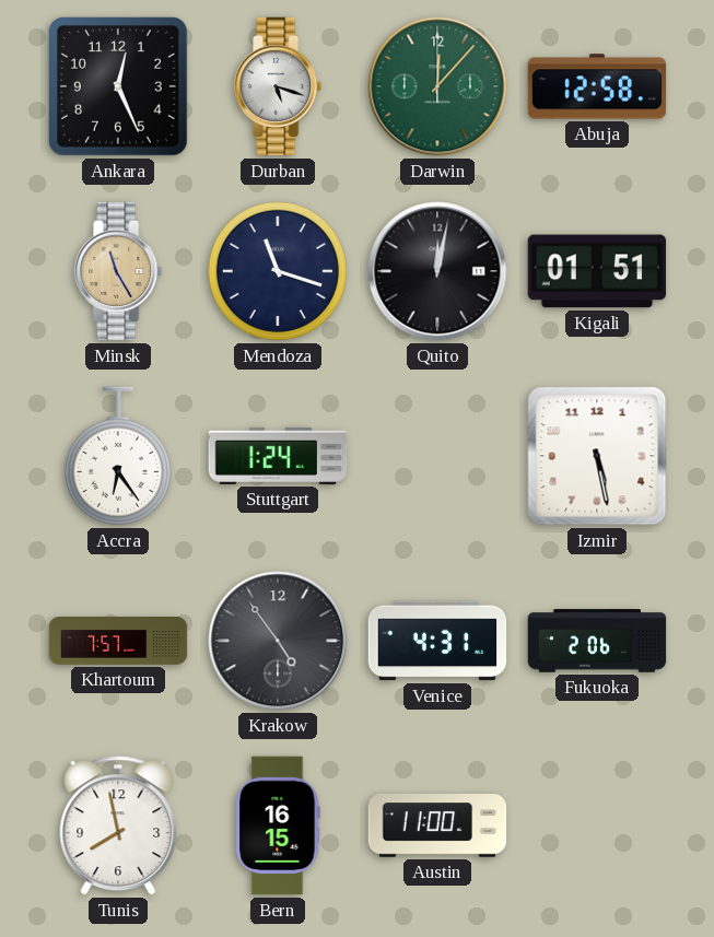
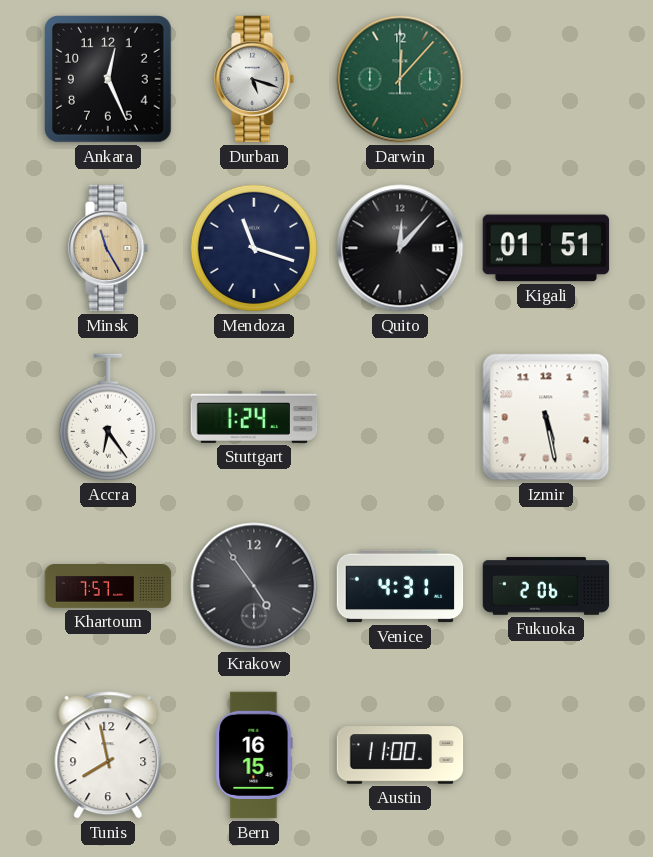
Abuja: 12:58 -> none
Quito: 12:02 -> 12:07
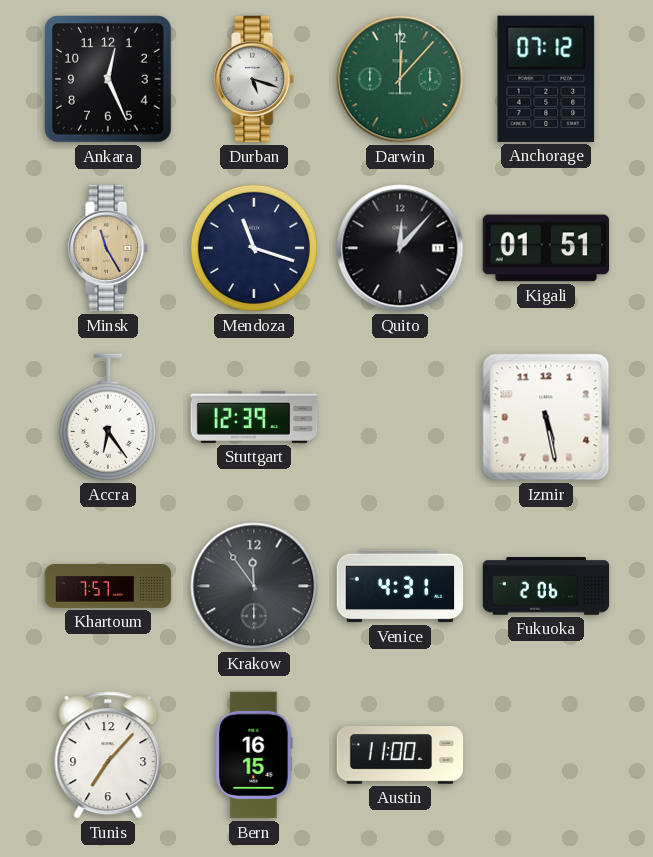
Anchorage: none -> 07:12
Stuttgart: 1:24 -> 12:39
Krakow: 4:54 -> 11:54
Tunis: 7:58 -> 7:07
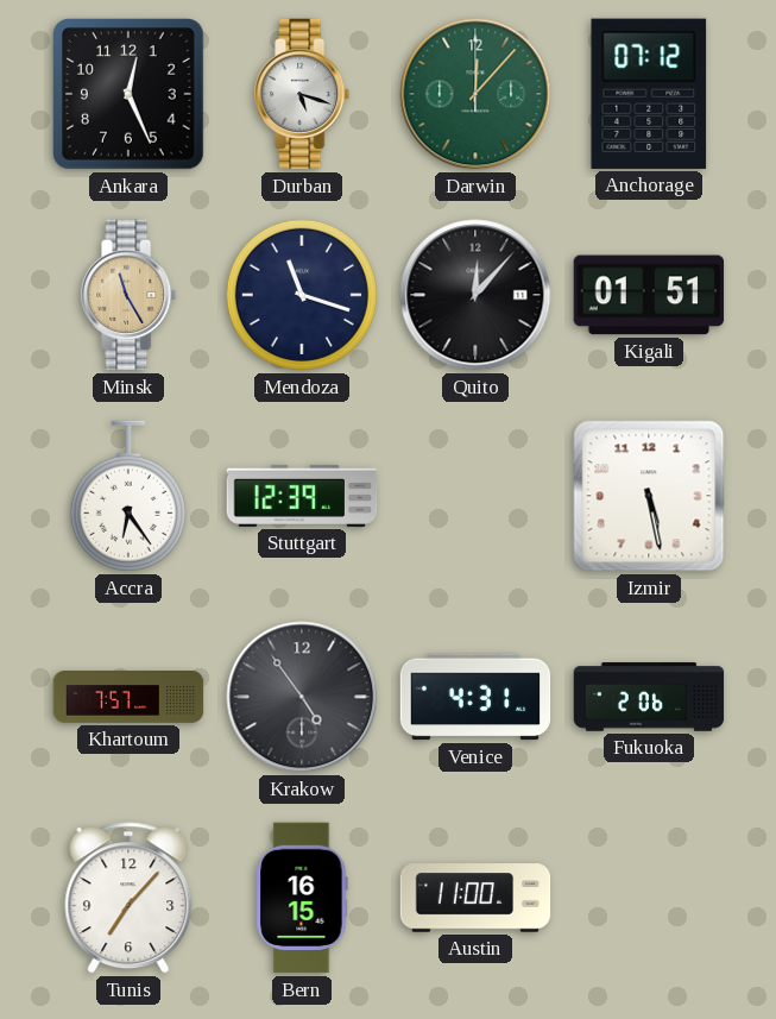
Krakow: 11:54 -> 4:54
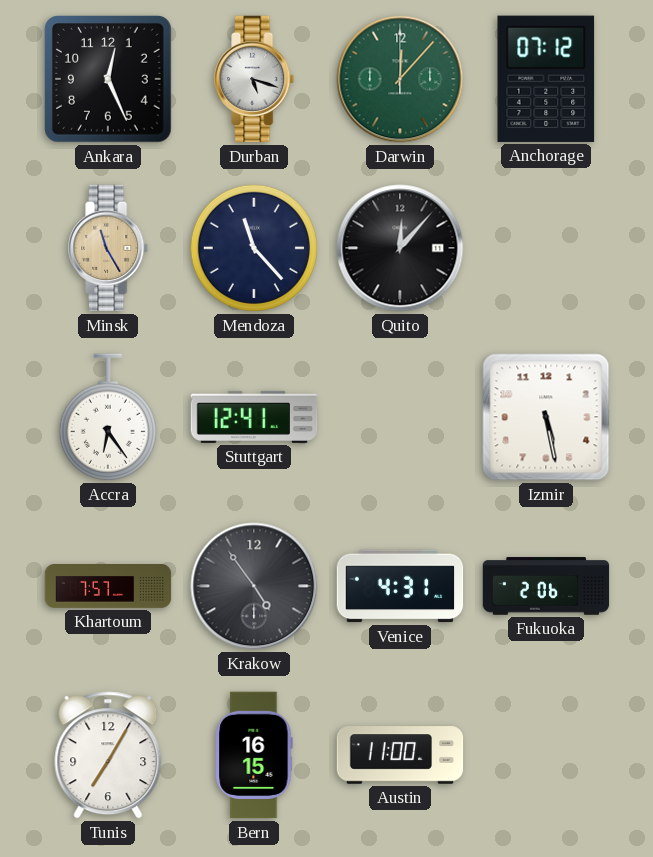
Mendoza: 11:18 -> 11:23
Kigali: 01:51 -> none
Stuttgart: 12:39 -> 12:41
Tunis: 7:07 -> 7:05
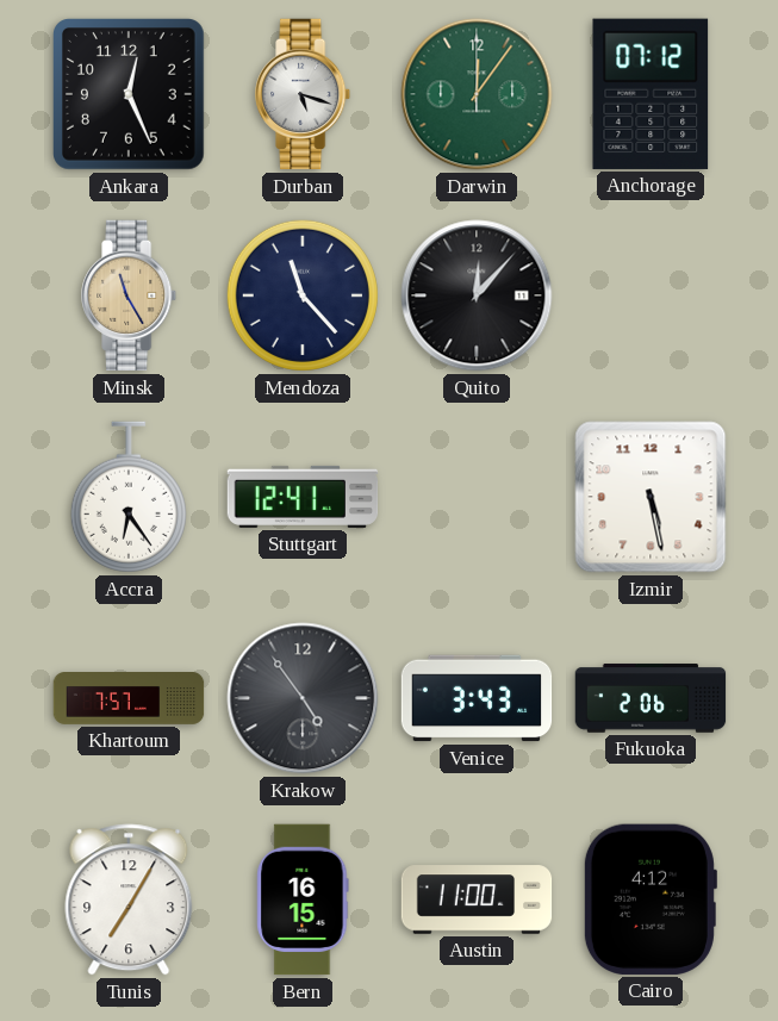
Darwin: 12:07 -> 12:06
Venice: 4:31 -> 3:43
Cairo: none -> 4:12
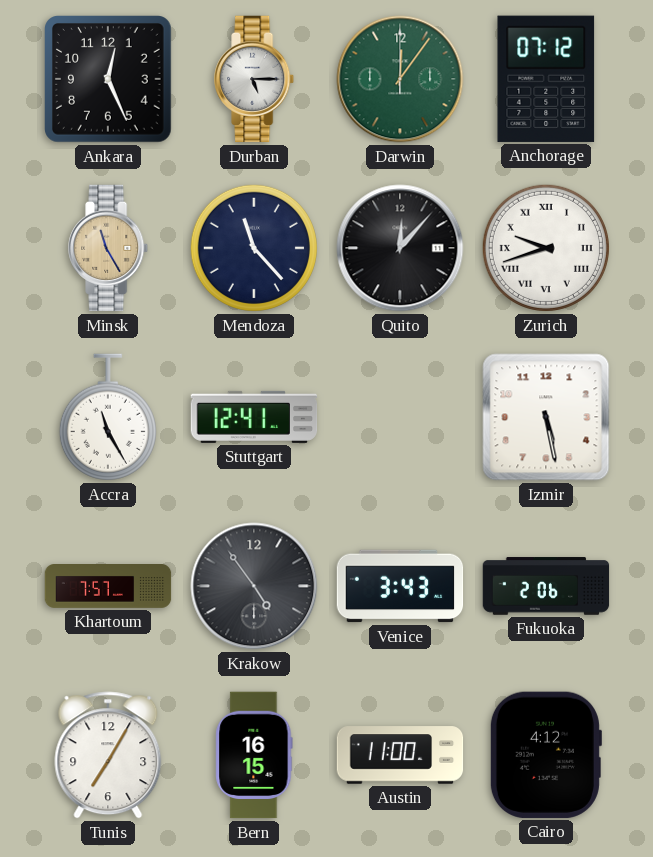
Durban: 5:18 -> 5:15
Zurich: none -> 9:42
Accra: 6:24 -> 11:25
